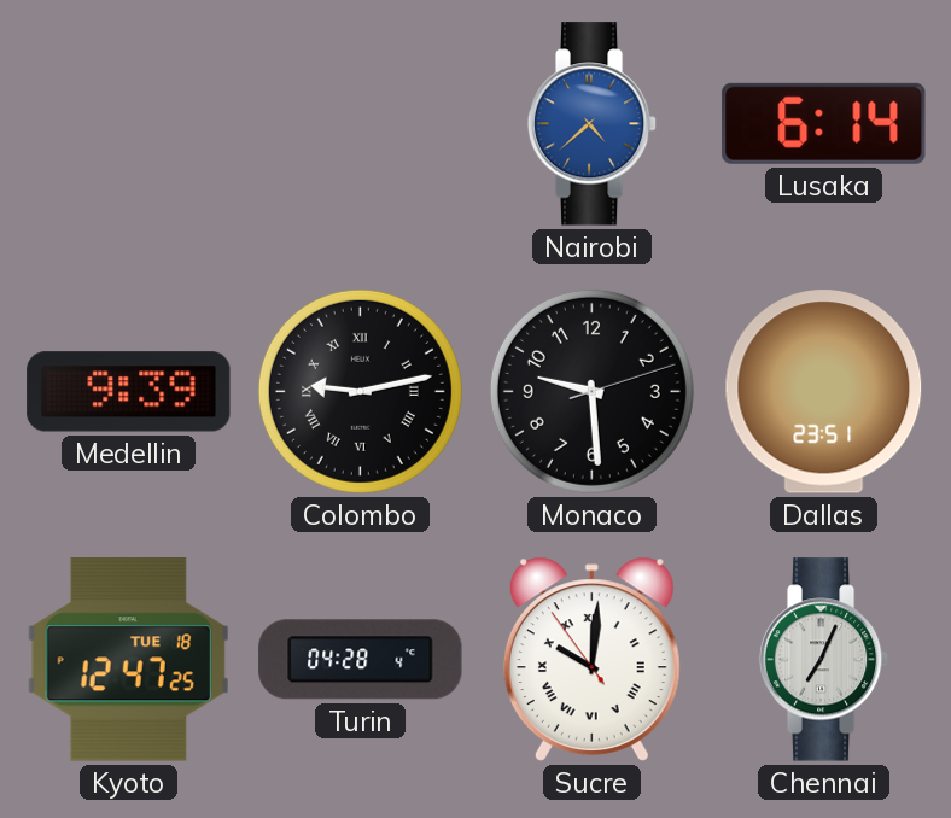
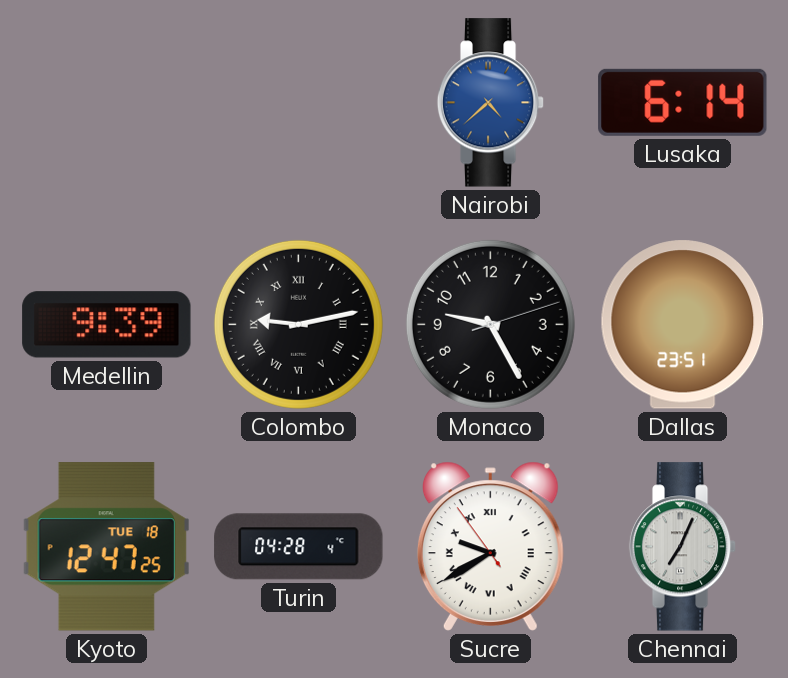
Monaco: 9:29 -> 9:25
Sucre: 10:00 -> 9:39
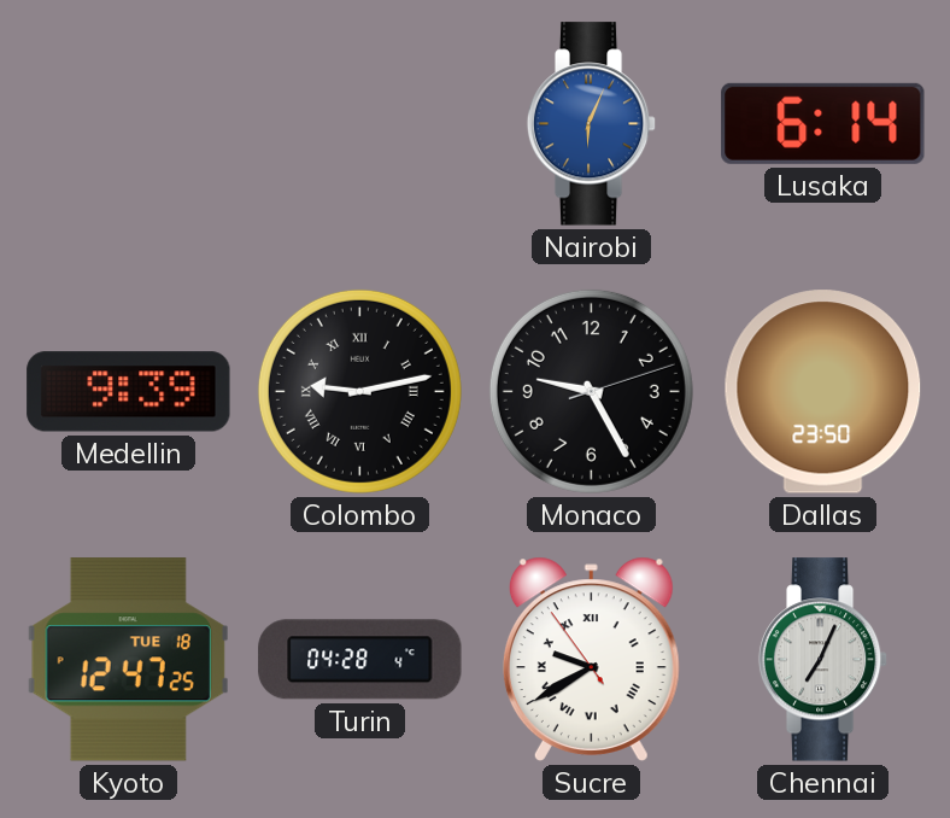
Nairobi: 4:38 -> 6:04
Dallas: 23:51 -> 23:50
